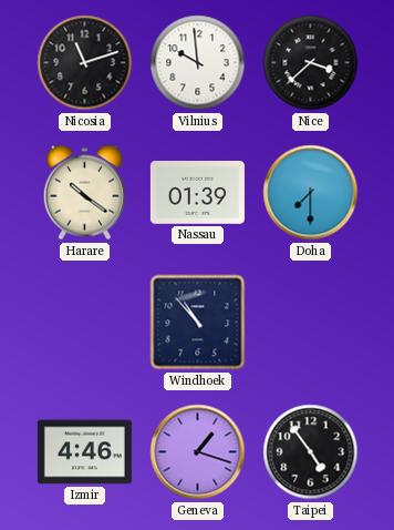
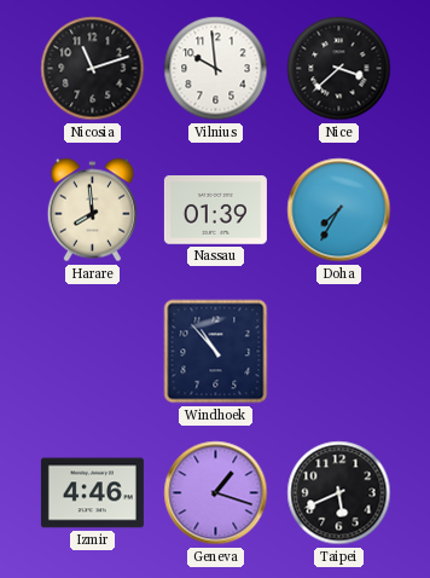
Harare: 10:21 -> 7:59
Doha: 7:30 -> 7:35
Taipei: 4:54 -> 5:41
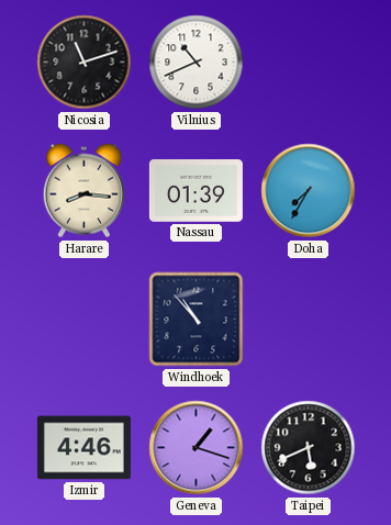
Vilnius: 9:59 -> 10:41
Nice: 3:38 -> none
Harare: 7:59 -> 8:16
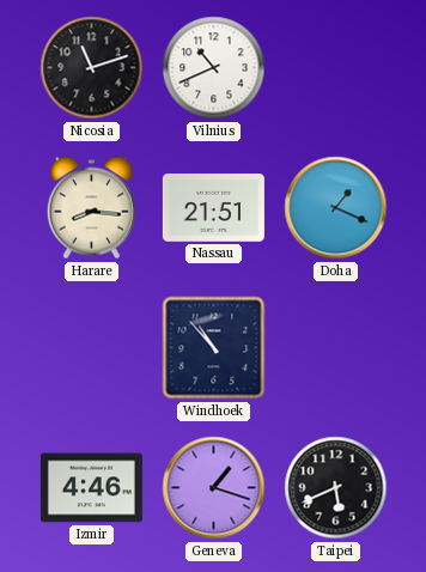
Nassau: 01:39 -> 21:51
Doha: 7:35 -> 1:19
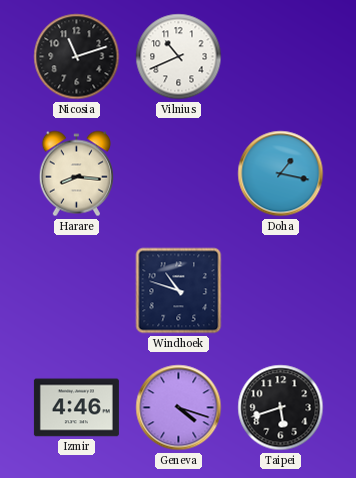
Nassau: 21:51 -> none
Doha: 1:19 -> 1:17
Windhoek: 10:53 -> 10:48
Geneva: 1:18 -> 4:18
Taipei: 5:41 -> 5:42
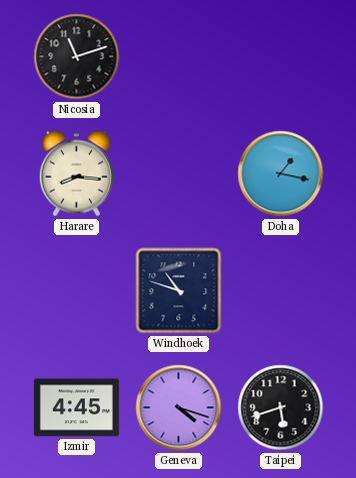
Vilnius: 10:41 -> none
Izmir: 4:46 -> 4:45
